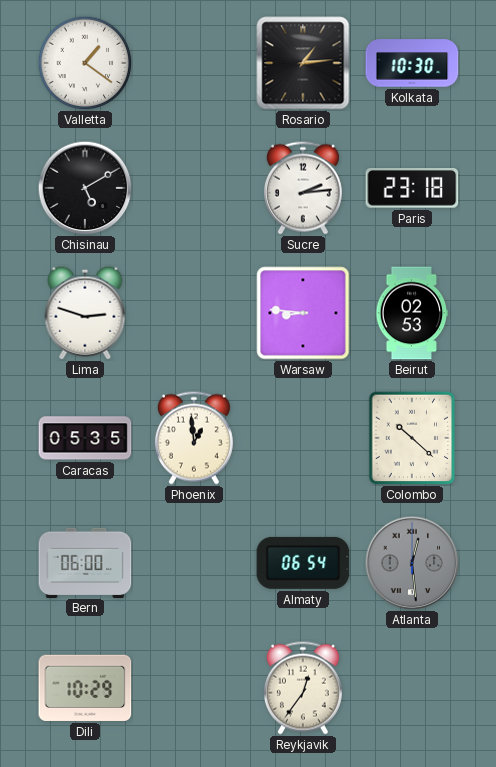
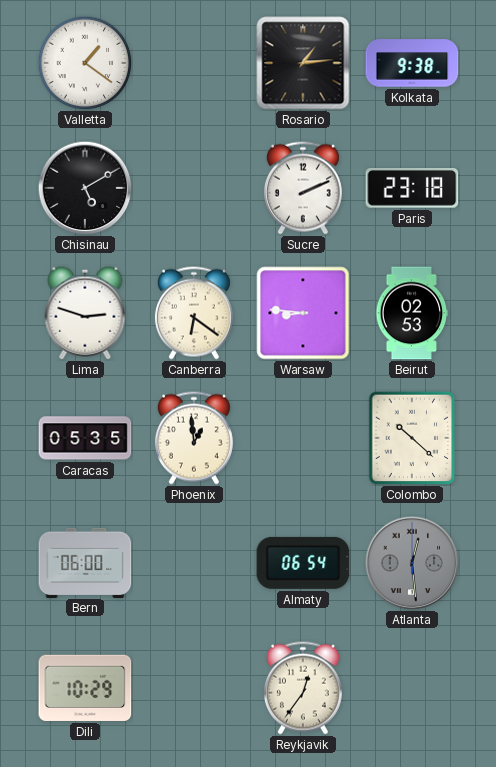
Kolkata: 10:30 -> 9:38
Sucre: 2:14 -> 2:11
Canberra: none -> 6:21
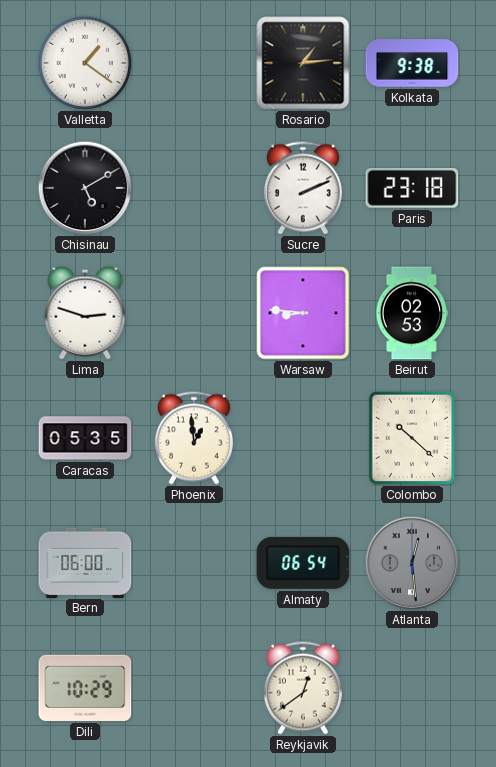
Canberra: 6:21 -> none
Reykjavik: 12:36 -> 12:39
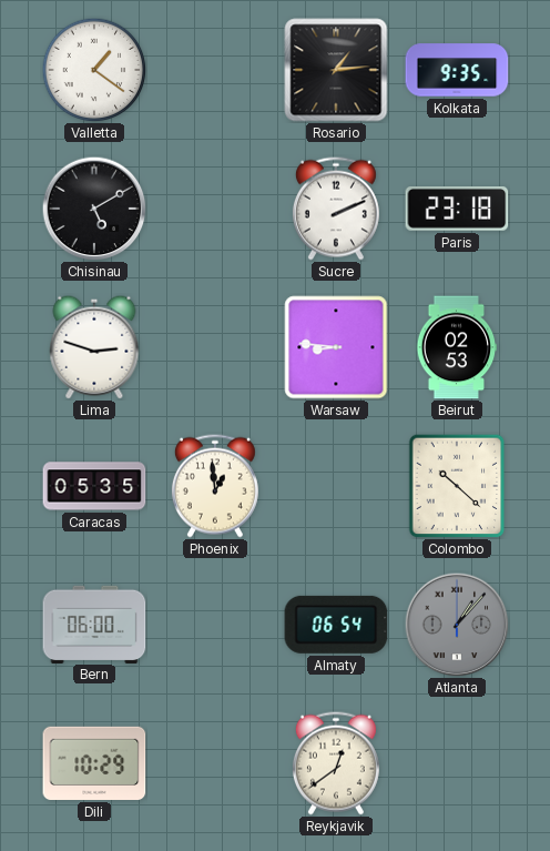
Kolkata: 9:38 -> 9:35
Atlanta: 12:29 -> 1:07
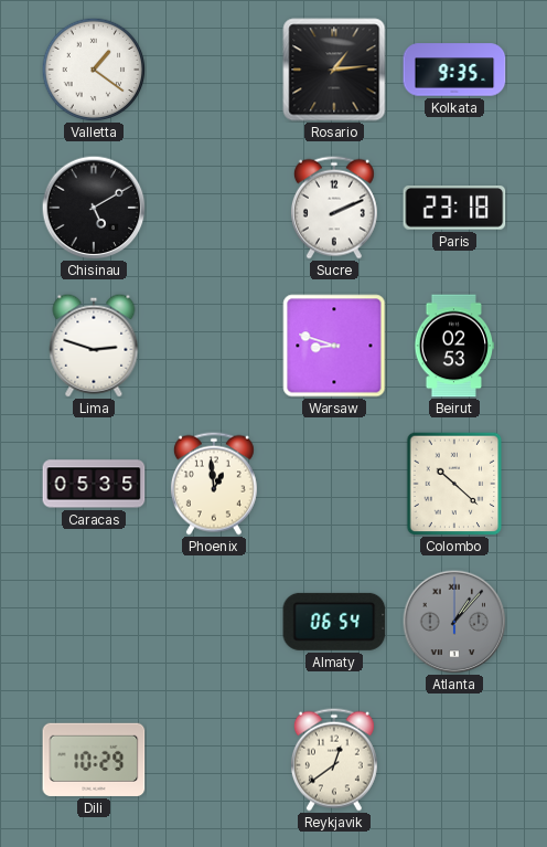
Warsaw: 8:46 -> 8:48
Bern: 06:00 -> none
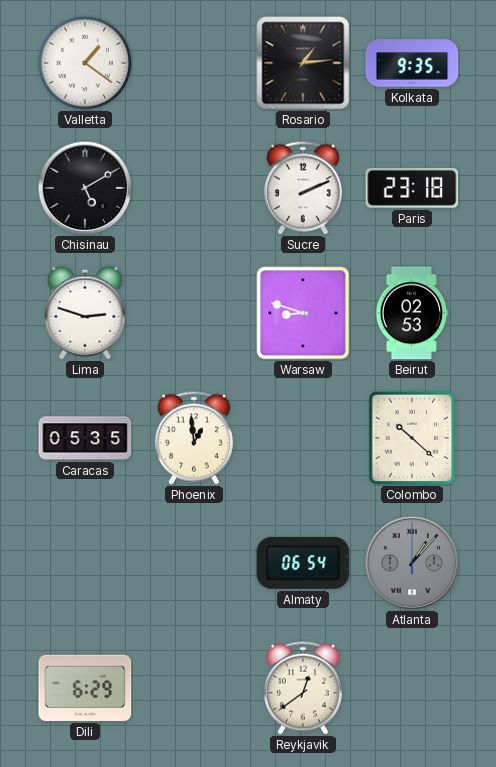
Dili: 10:29 -> 6:29
